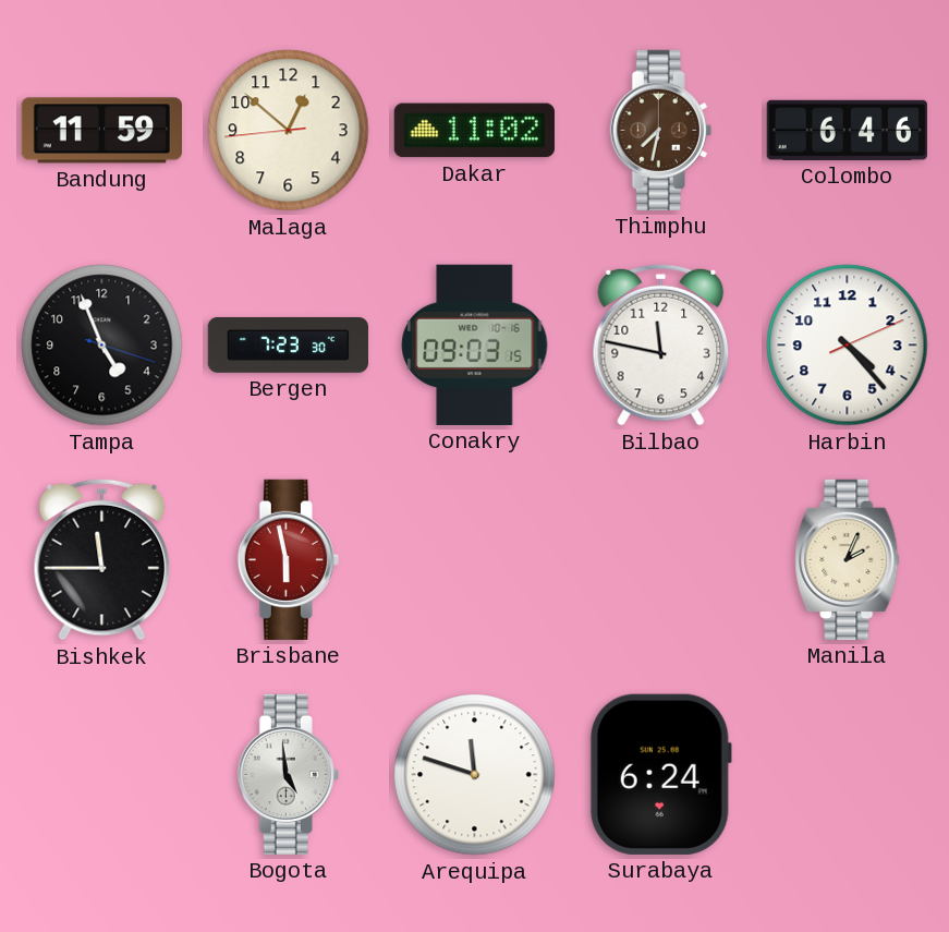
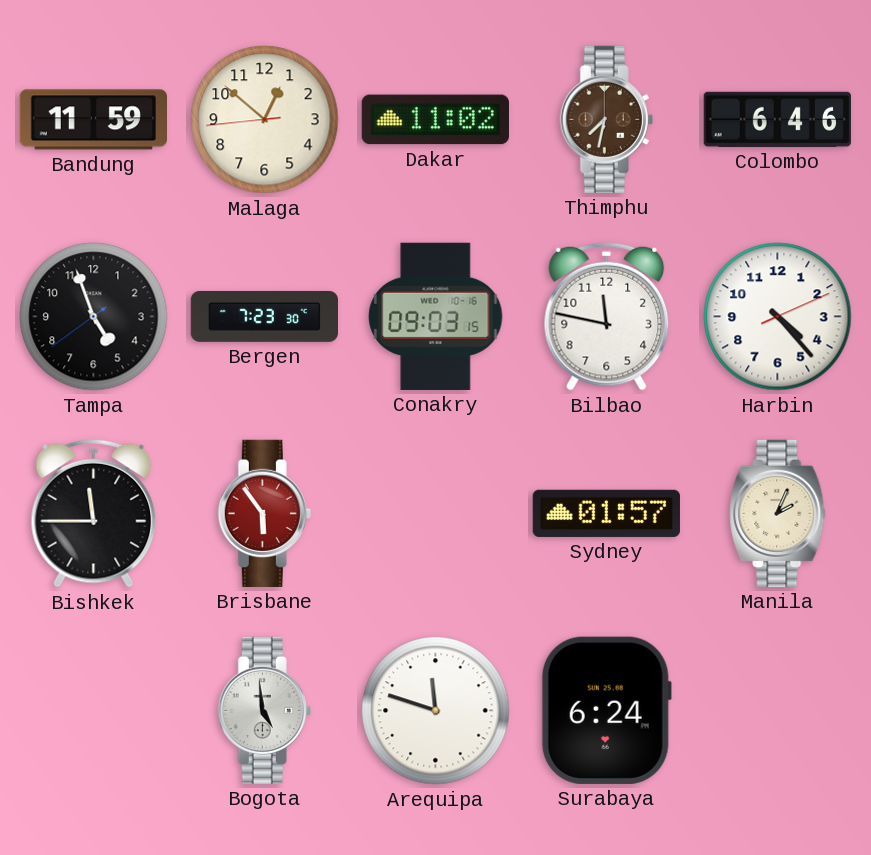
Tampa: 4:56:18 -> 4:56:39
Brisbane: 5:58 -> 5:54
Sydney: none -> 01:57
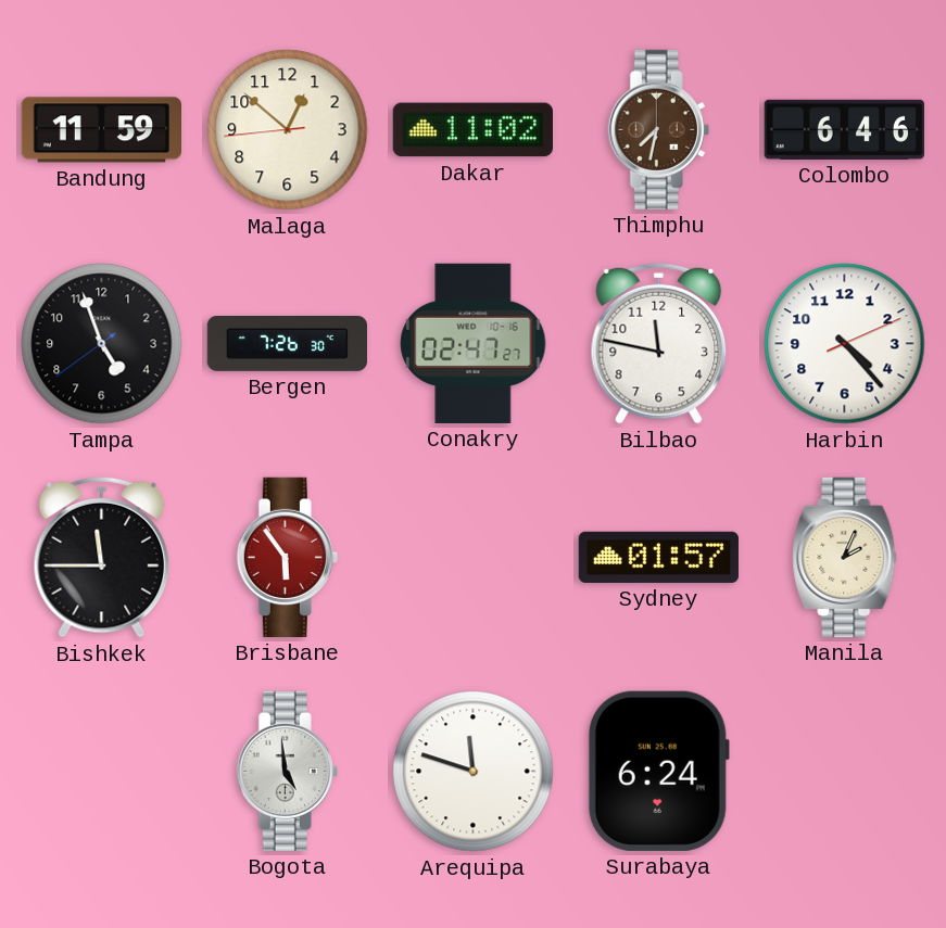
Bergen: 7:23 -> 7:26
Conakry: 09:03 -> 02:47
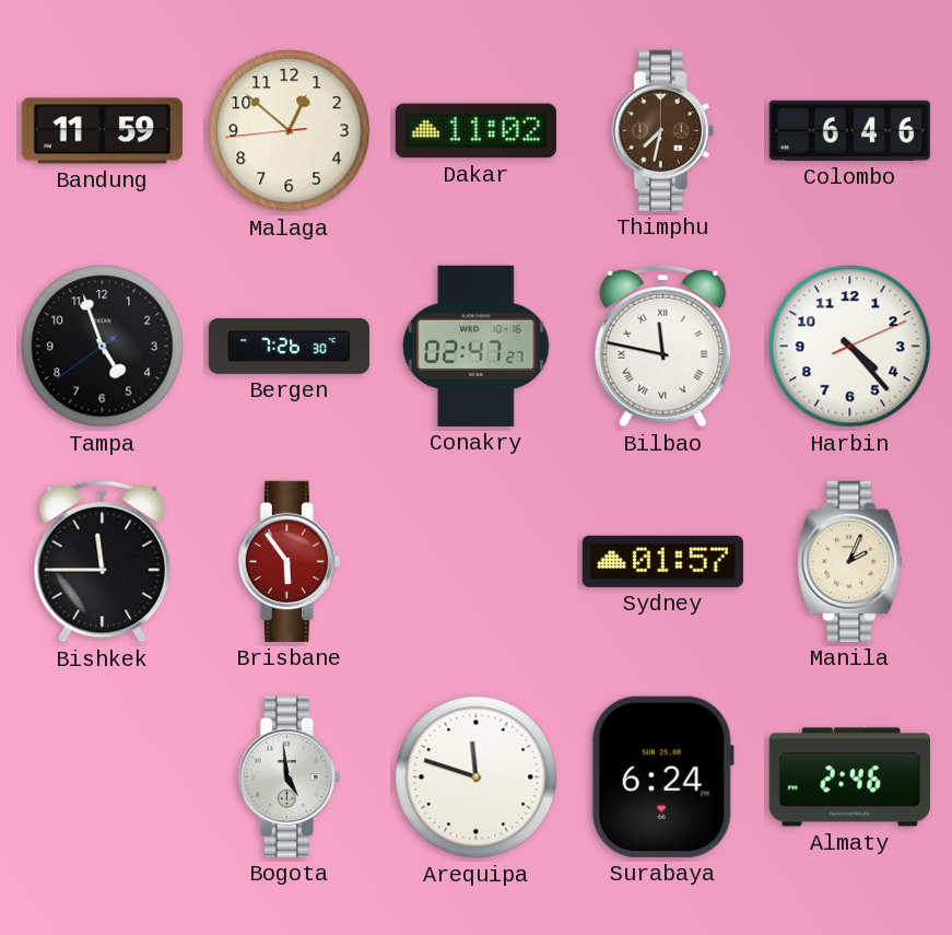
Bilbao numerals: Arabic -> Roman
Almaty: none -> 2:46
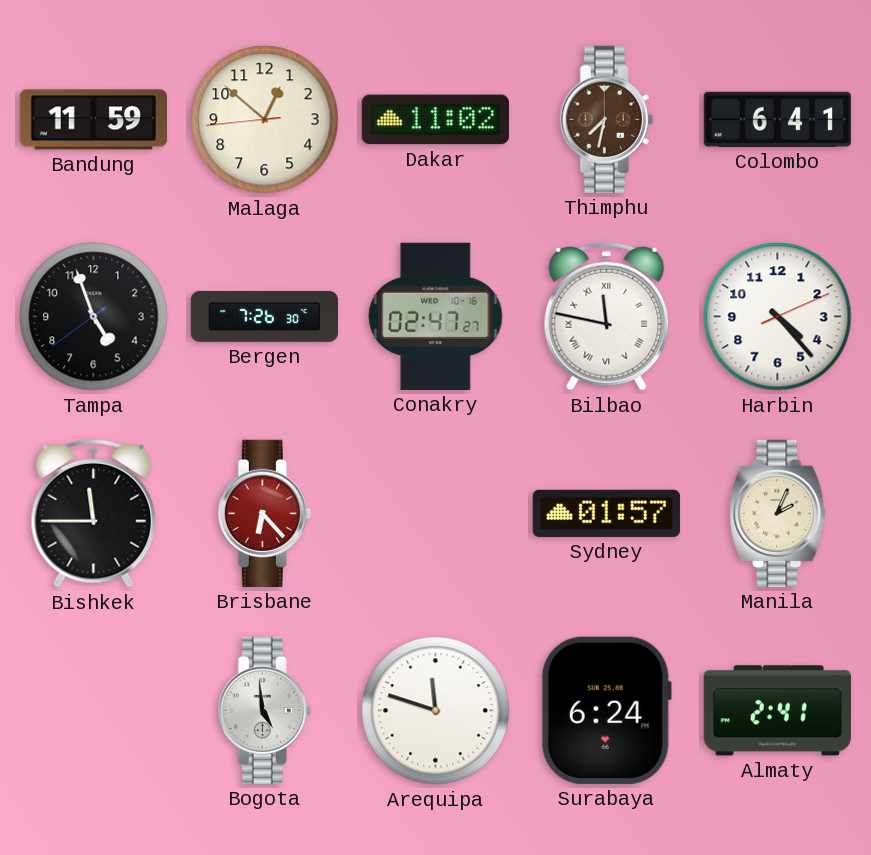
Colombo: 6:46 -> 6:41
Brisbane: 5:54 -> 6:23
Almaty: 2:46 -> 2:41
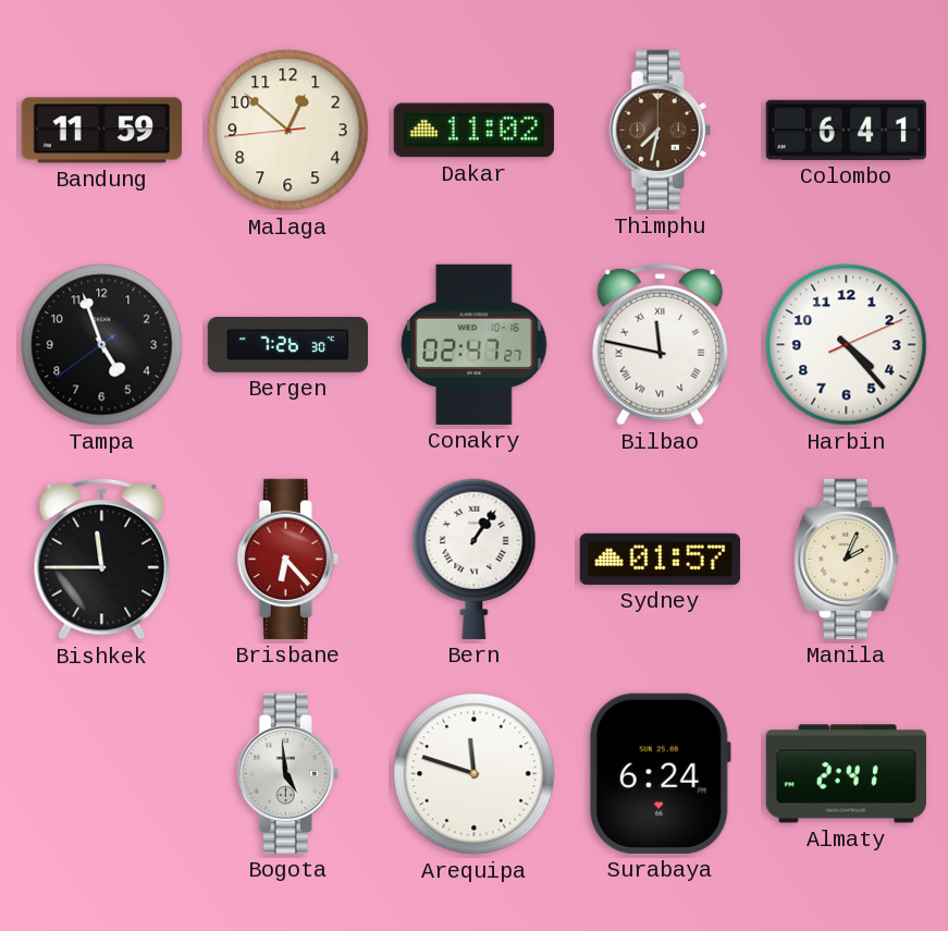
Bern: none -> 1:06
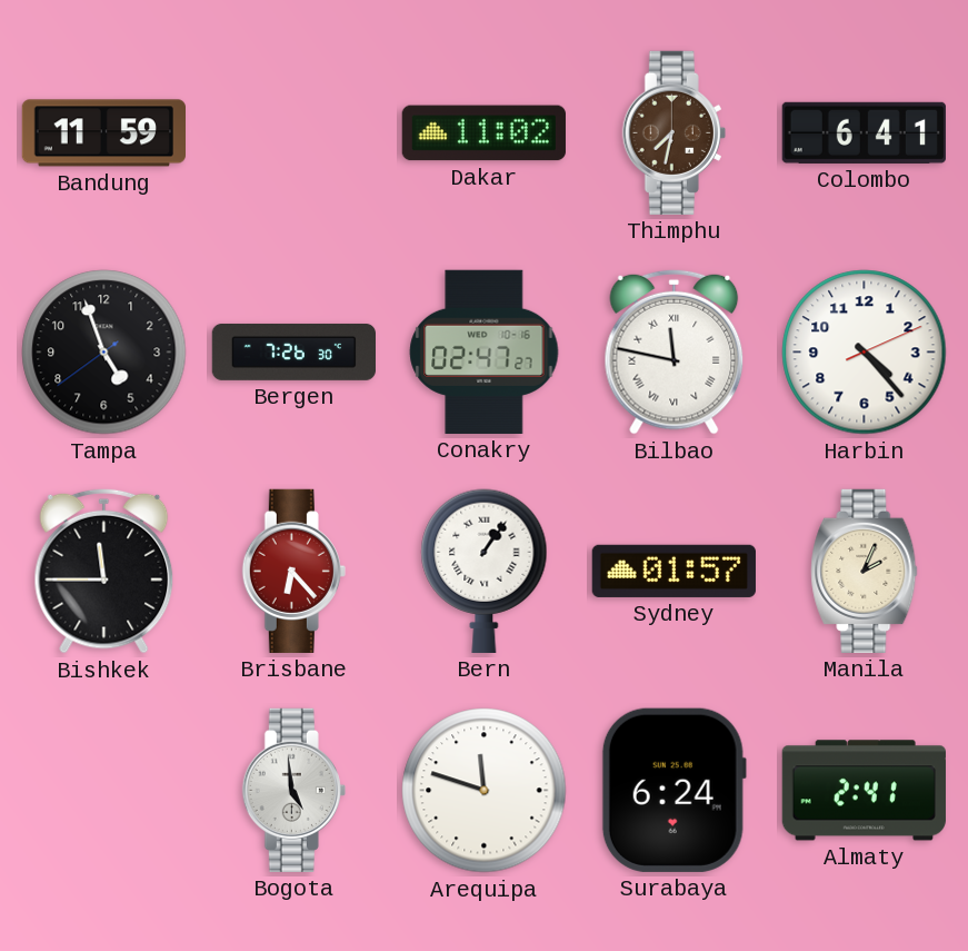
Malaga: 12:51 -> none
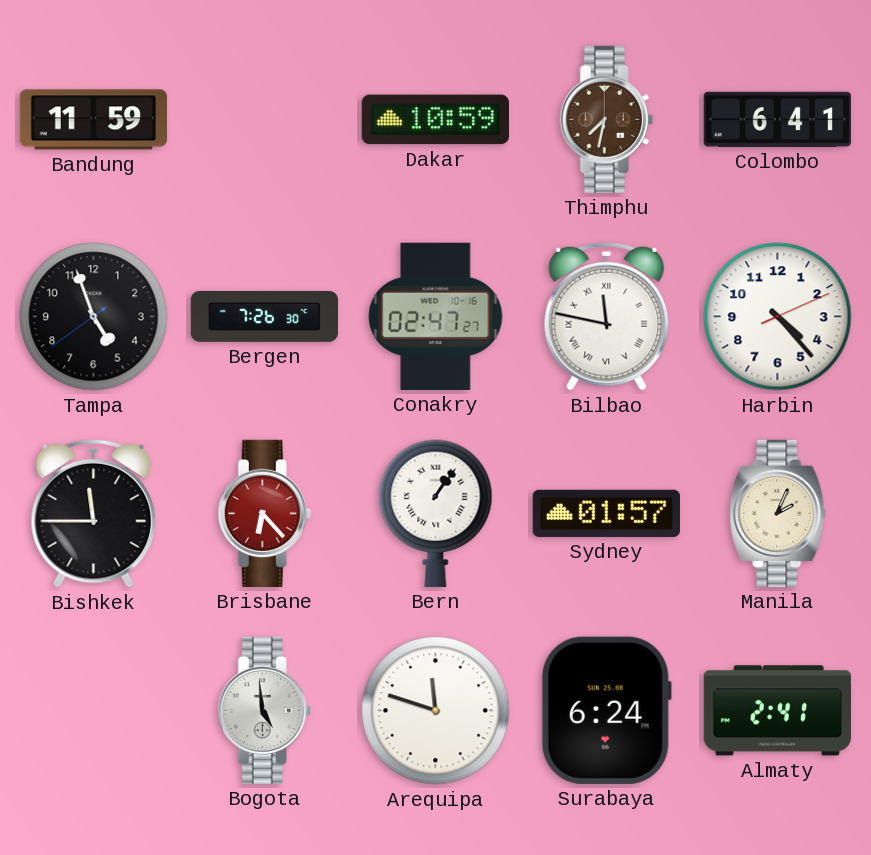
Dakar: 11:02 -> 10:59
